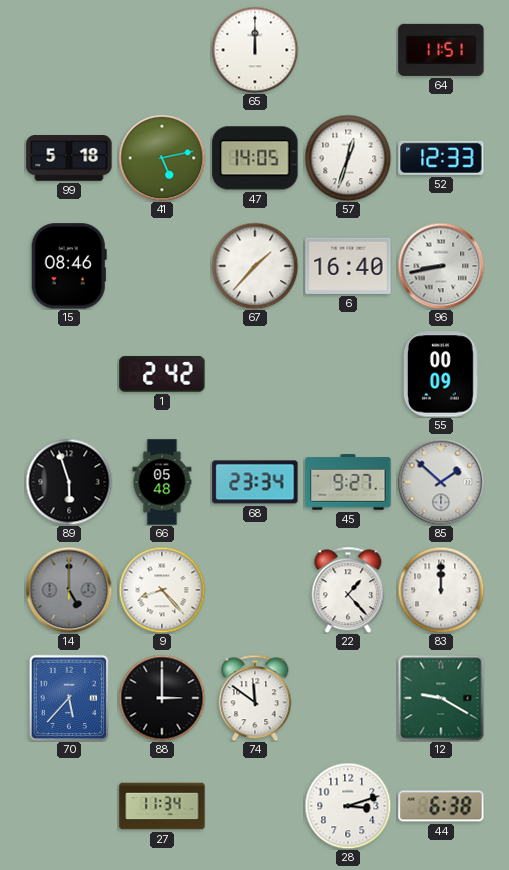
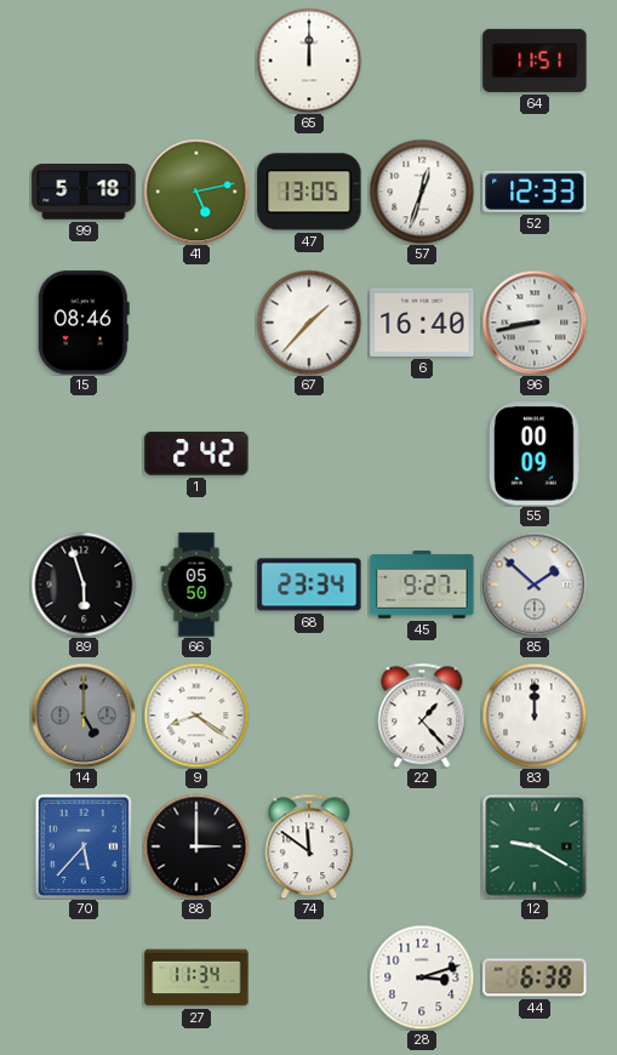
47: 14:05 -> 13:05
66: 05:48 -> 05:50
9: 8:23 -> 8:21
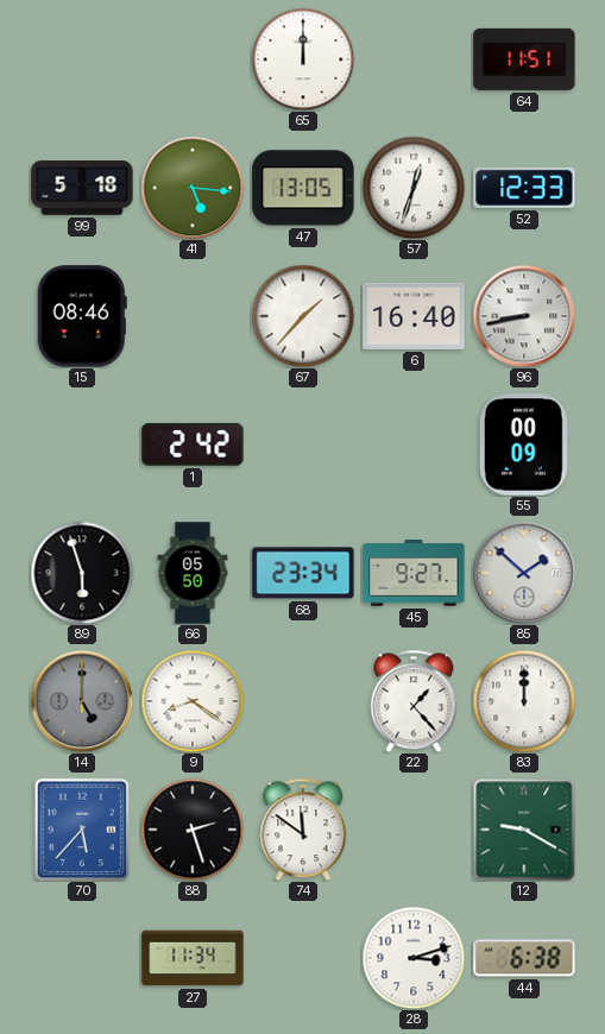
41: 5:13 -> 5:16
88: 3:00 -> 2:27
